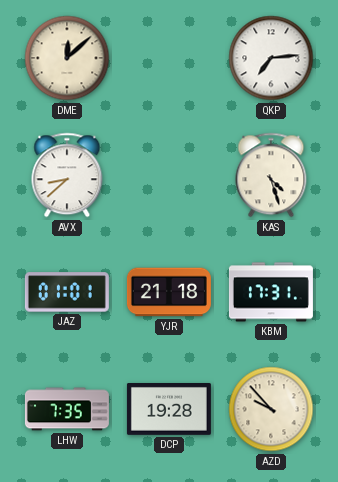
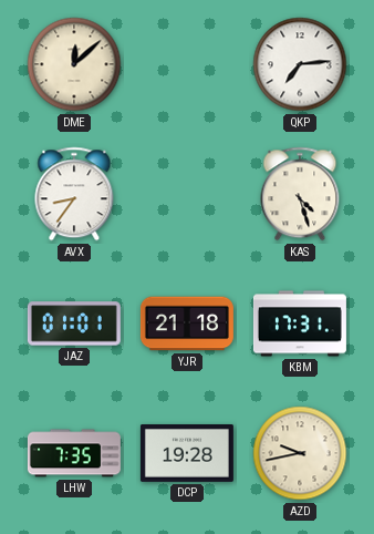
AVX: 8:38 -> 8:36
AZD: 9:53 -> 9:43
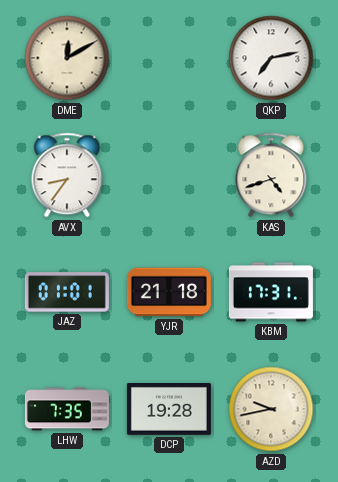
DME: 12:08 -> 12:10
QKP: 7:14 -> 7:13
KAS: 4:27 -> 4:42
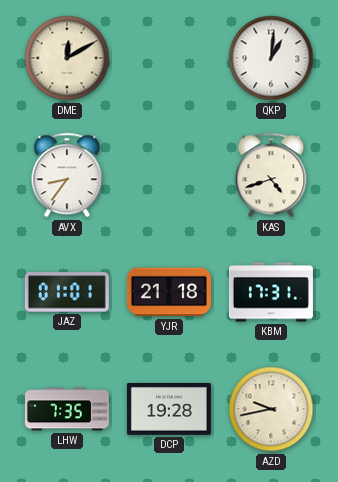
QKP: 7:13 -> 1:01
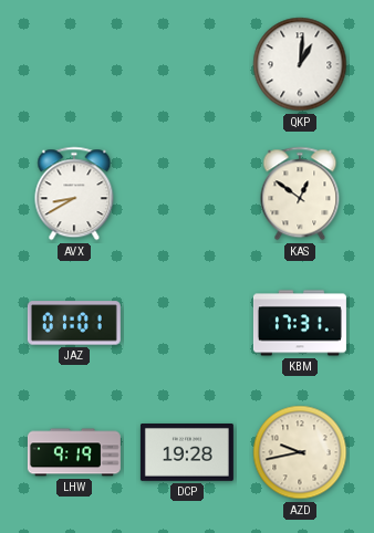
DME: 12:10 -> none
AVX: 8:36 -> 8:40
KAS: 4:42 -> 12:51
YJR: 21:18 -> none
LHW: 7:35 -> 9:19
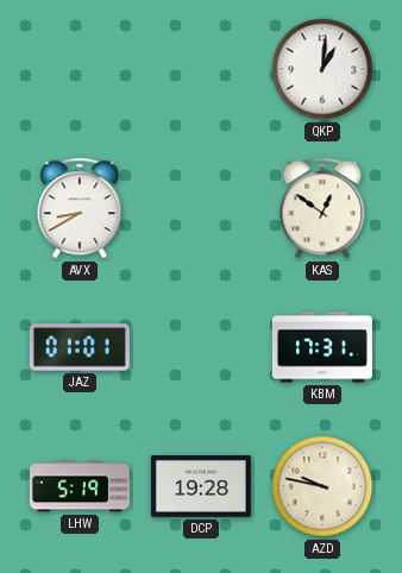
LHW: 9:19 -> 5:19
AZD: 9:43 -> 9:47
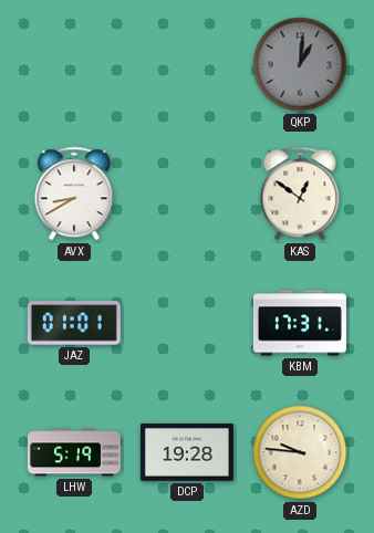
QKP dial: white -> grey
AZD: 9:47 -> 9:46
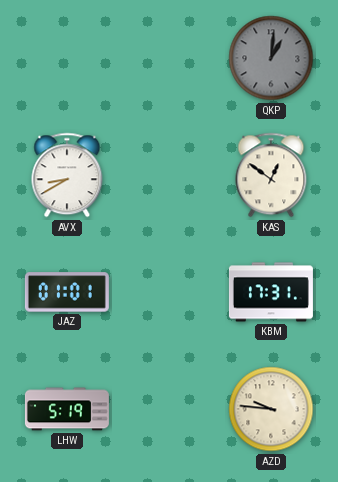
DCP: 19:28 -> none
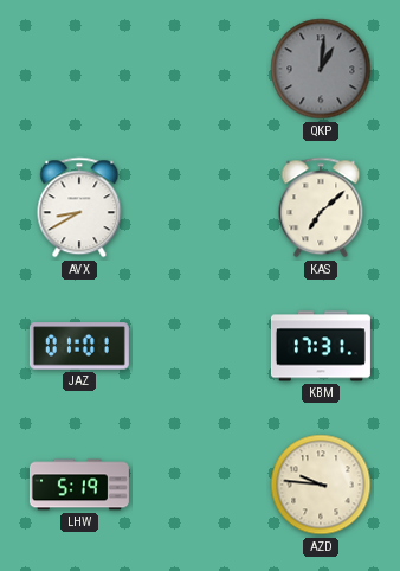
KAS: 12:51 -> 7:08
